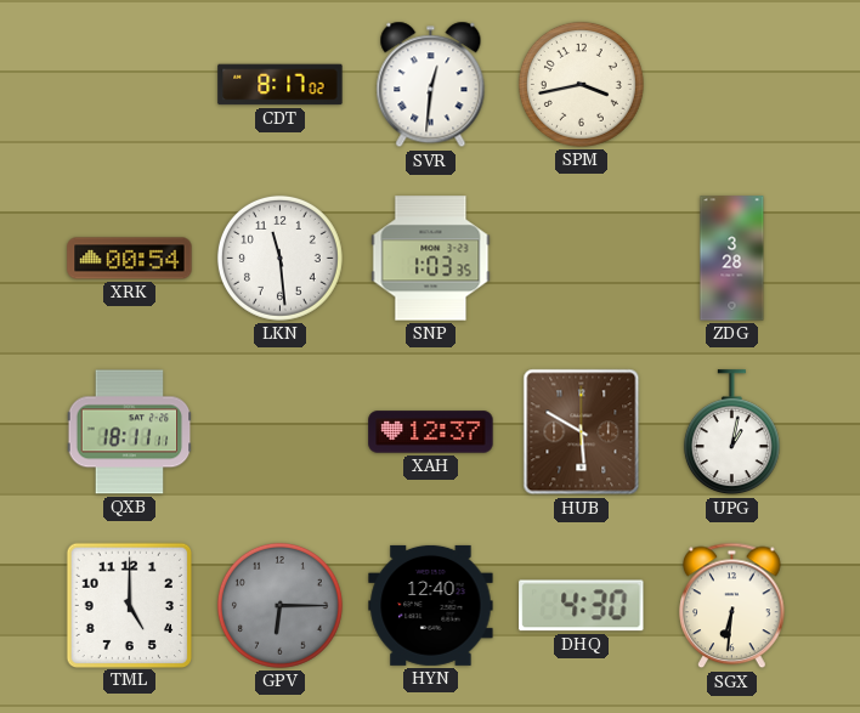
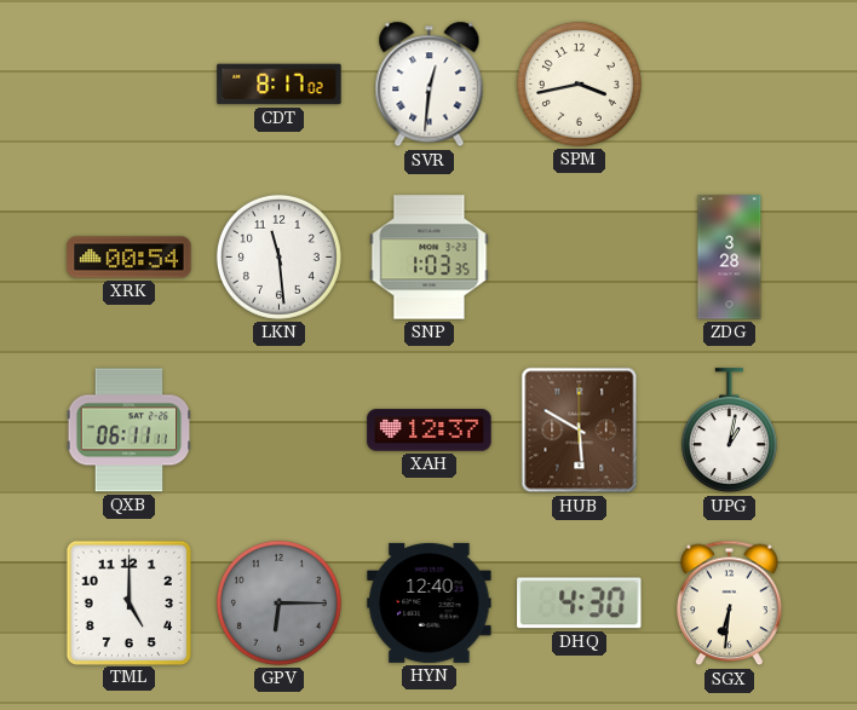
QXB: 18:11 -> 06:11
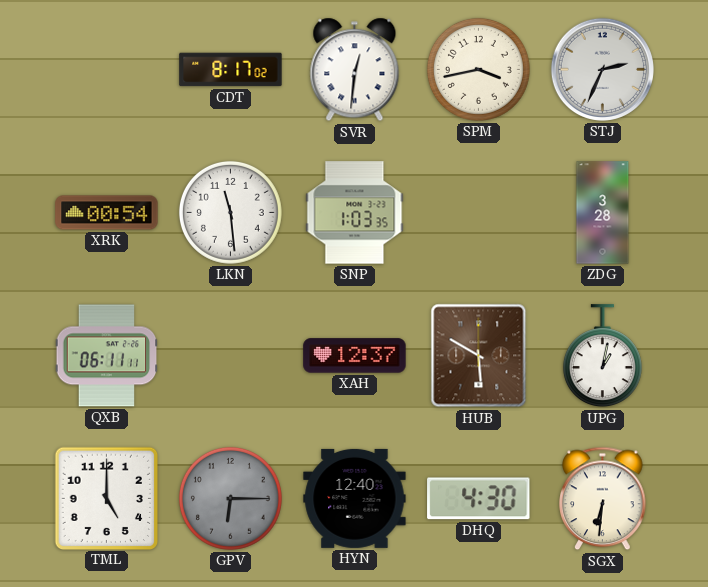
STJ: none -> 2:34
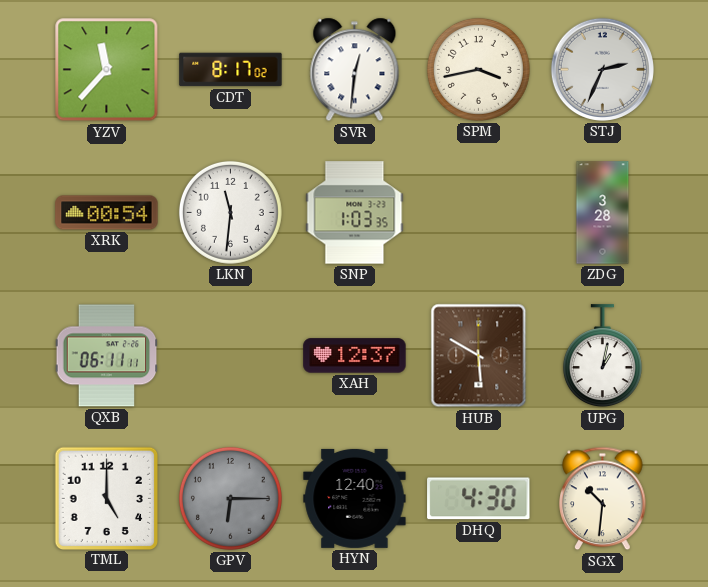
YZV: none -> 11:37
LKN: 11:29 -> 11:31
SGX: 6:31 -> 10:31
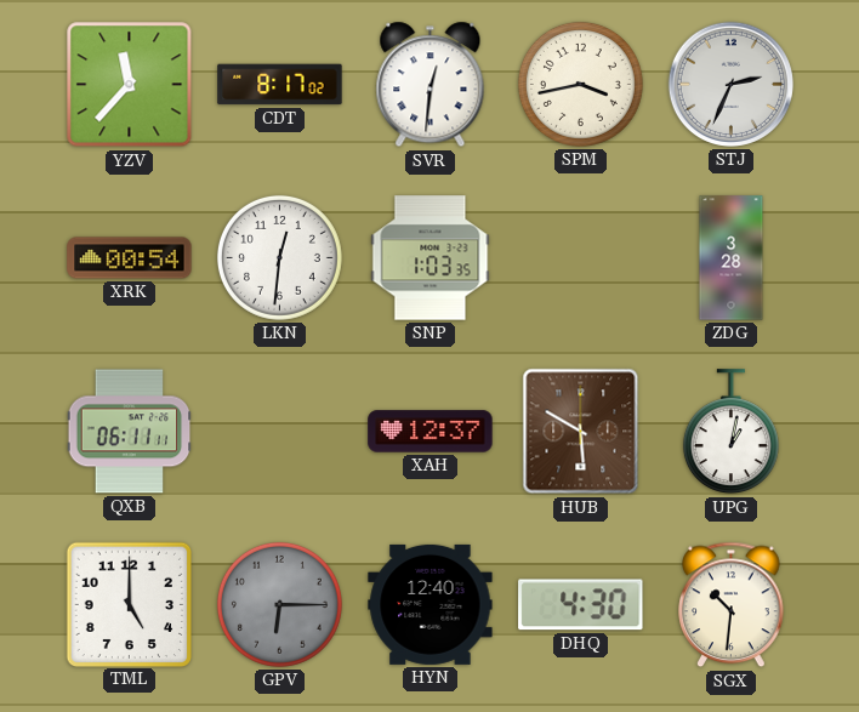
LKN: 11:31 -> 12:31
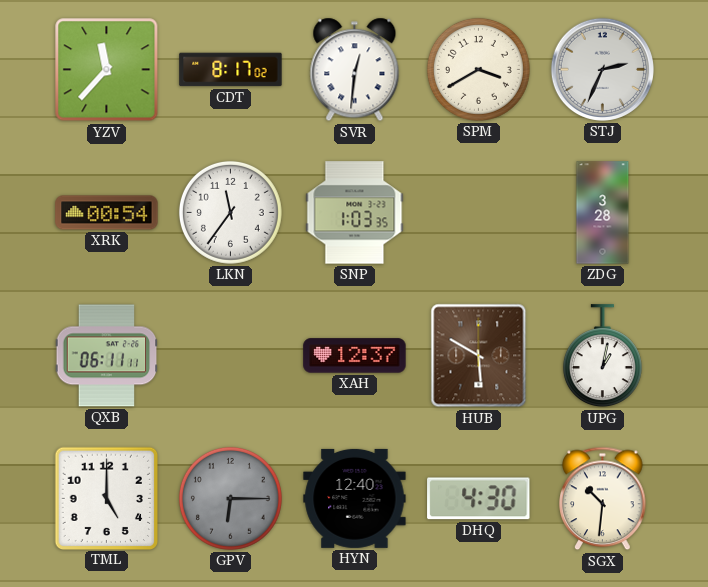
SPM: 3:43 -> 3:40
LKN: 12:31 -> 11:36
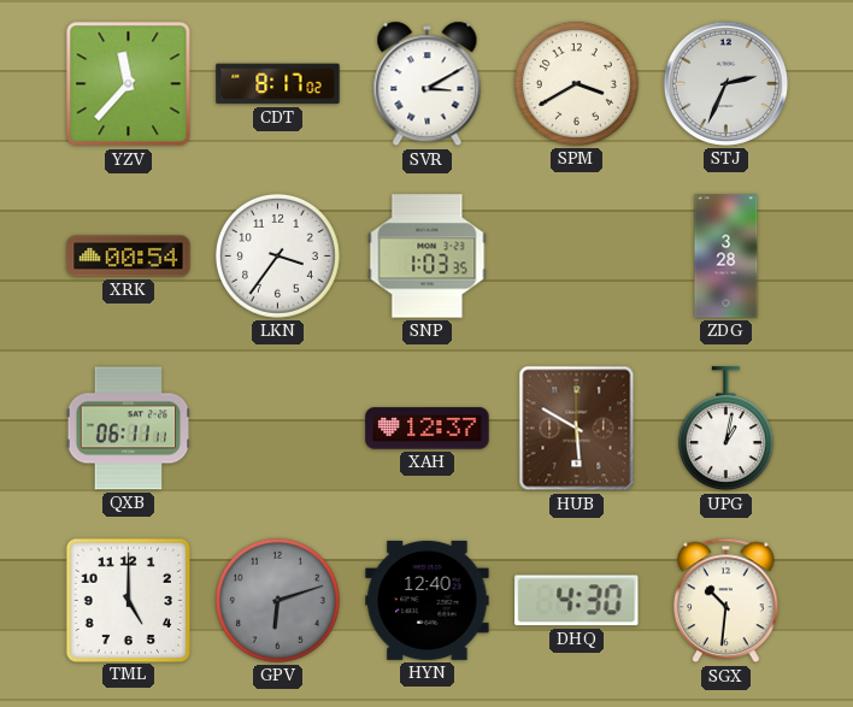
SVR: 12:31 -> 3:10
LKN: 11:36 -> 3:36
GPV: 6:15 -> 6:12
